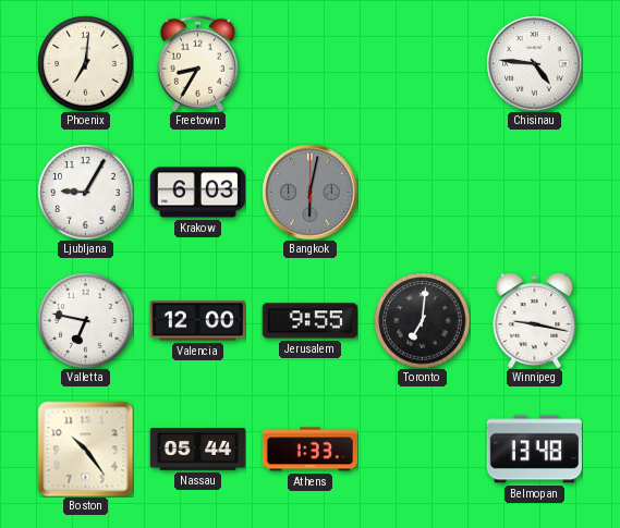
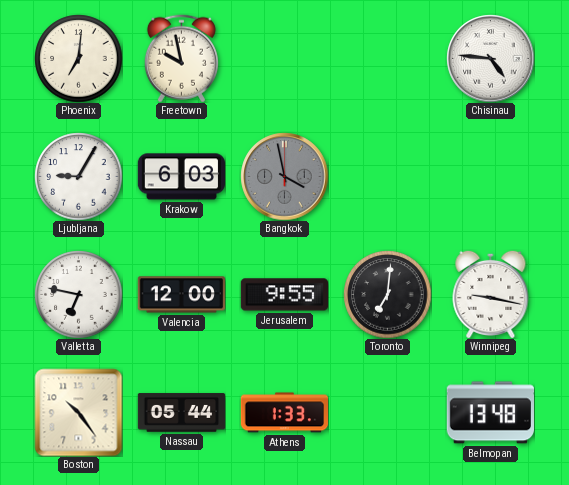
Freetown: 8:35 -> 9:58
Bangkok: 6:02 -> 3:58
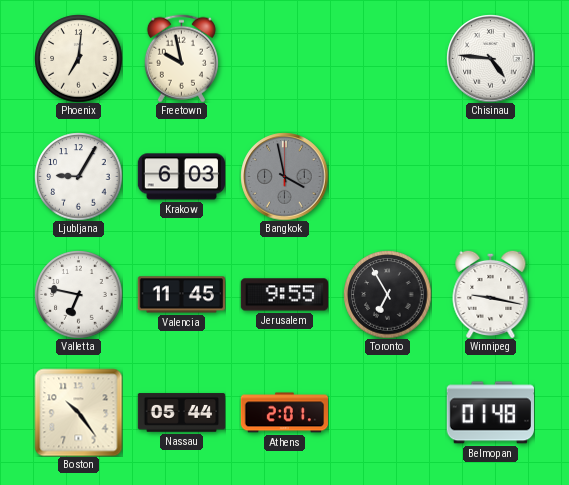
Valencia: 12:00 -> 11:45
Toronto: 7:01 -> 6:55
Athens: 1:33 -> 2:01
Belmopan: 13:48 -> 01:48
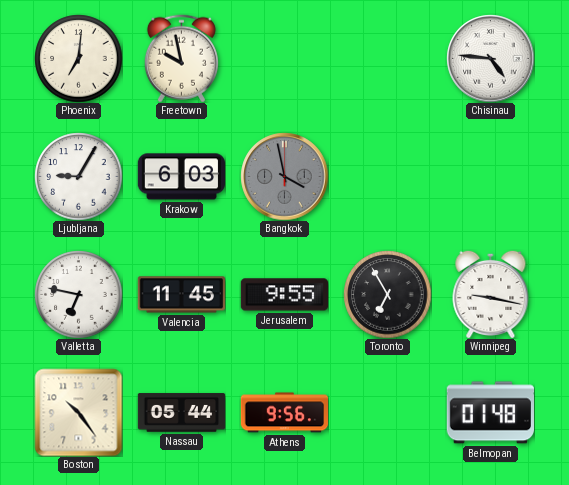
Athens: 2:01 -> 9:56
